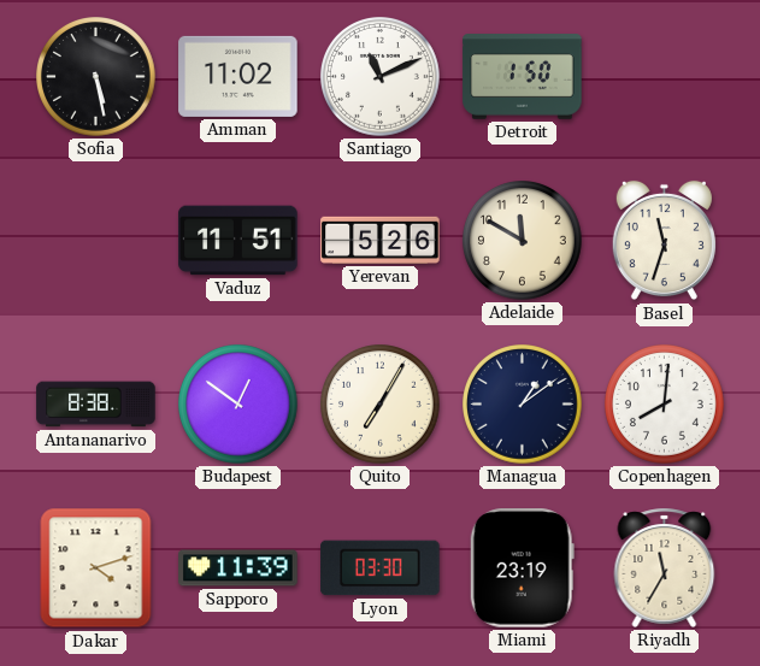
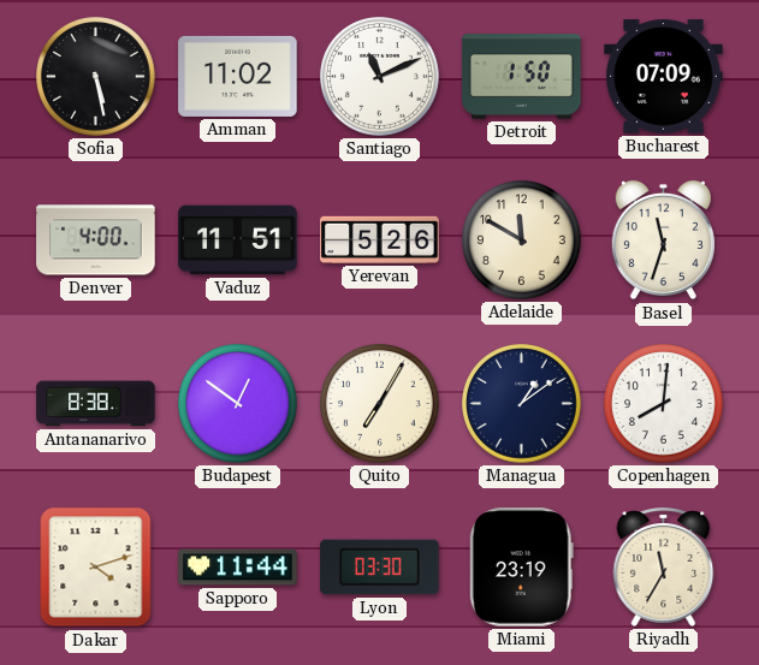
Bucharest: none -> 07:09
Denver: none -> 4:00
Sapporo: 11:39 -> 11:44
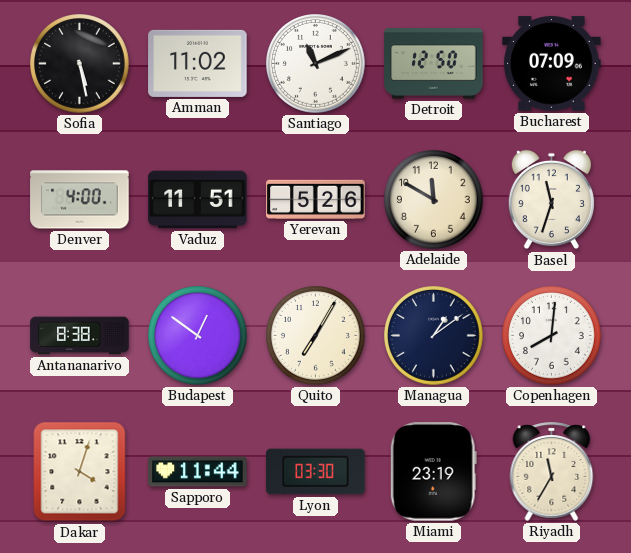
Detroit: 1:50 -> 12:50
Dakar: 4:12 -> 4:03
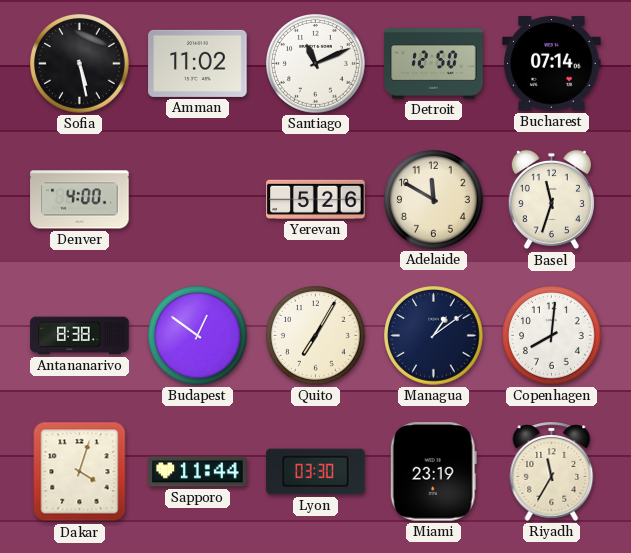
Bucharest: 07:09 -> 07:14
Vaduz: 11:51 -> none
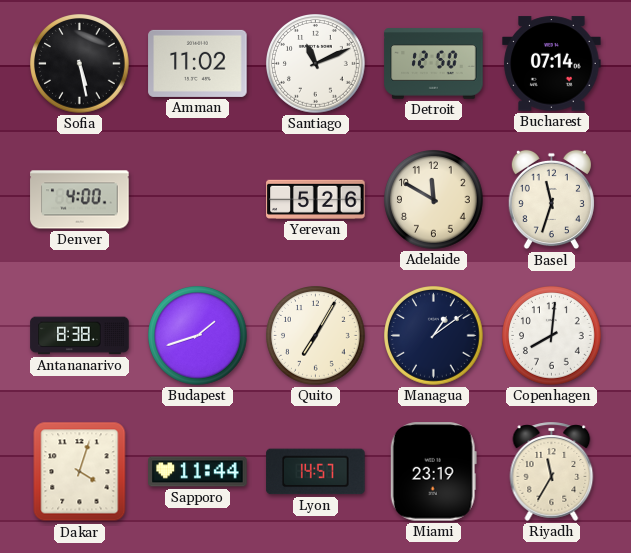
Budapest: 12:51 -> 1:42
Lyon: 03:30 -> 14:57
